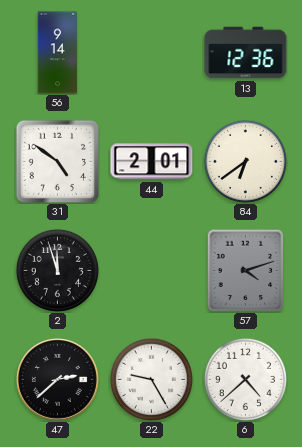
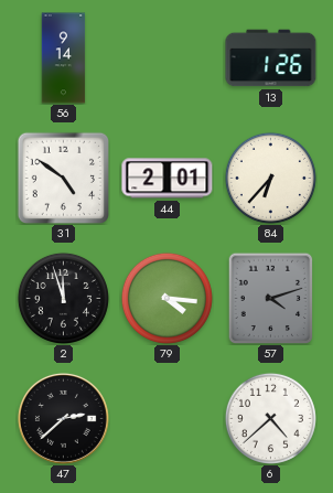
13: 12:36 -> 1:26
84: 6:39 -> 6:37
79: none -> 4:16
22: 9:25 -> none
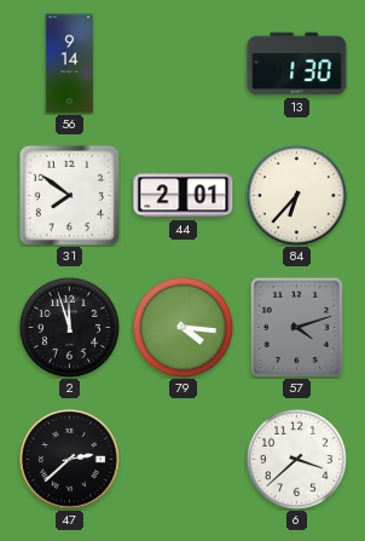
13: 1:26 -> 1:30
31: 4:51 -> 7:51
6: 4:38 -> 3:38
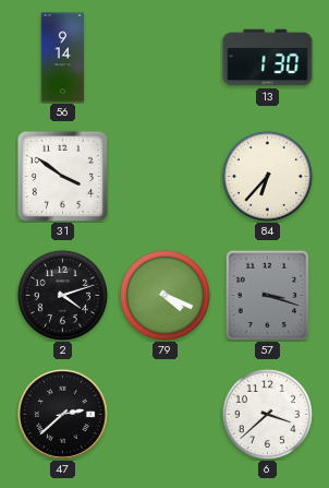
31: 7:51 -> 3:51
44: 2:01 -> none
2: 11:57 -> 4:12
79: 4:16 -> 4:19
57: 4:12 -> 3:18
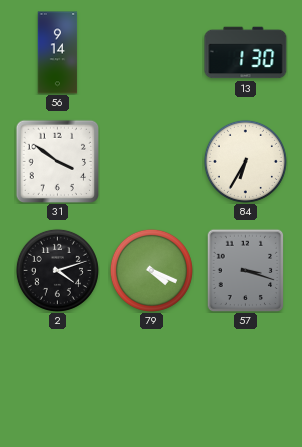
84: 6:37 -> 6:35
47: 2:38 -> none
6: 3:38 -> none
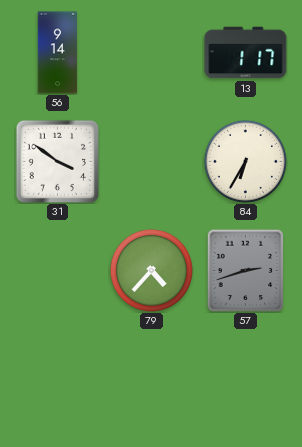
13: 1:30 -> 1:17
2: 4:12 -> none
79: 4:19 -> 4:37
57: 3:18 -> 2:42
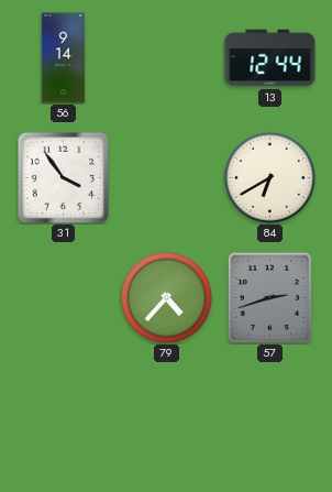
13: 1:17 -> 12:44
31: 3:51 -> 3:54
84: 6:35 -> 6:40
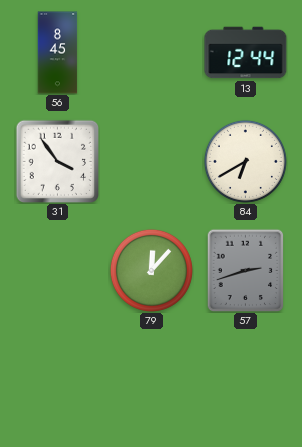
56: 9:14 -> 8:45
79: 4:37 -> 12:07
